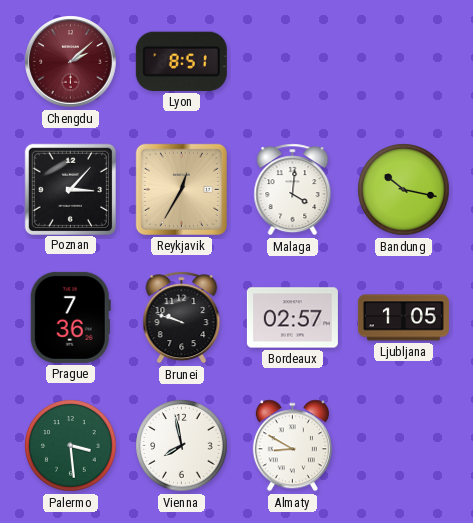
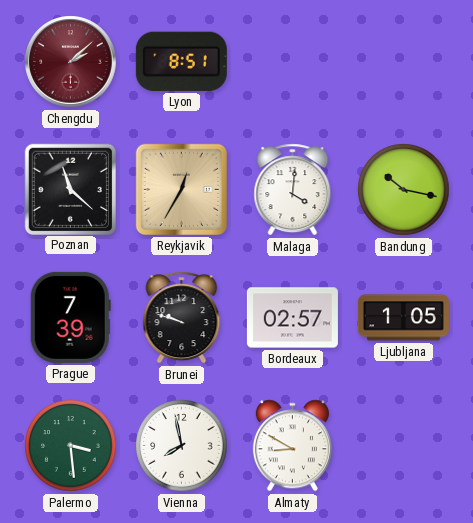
Poznan: 3:07 -> 11:22
Prague: 7:36 -> 7:39
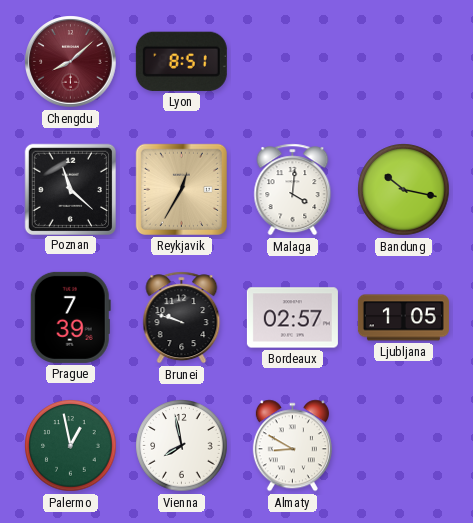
Chengdu: 2:08 -> 8:08
Palermo: 3:29 -> 12:58
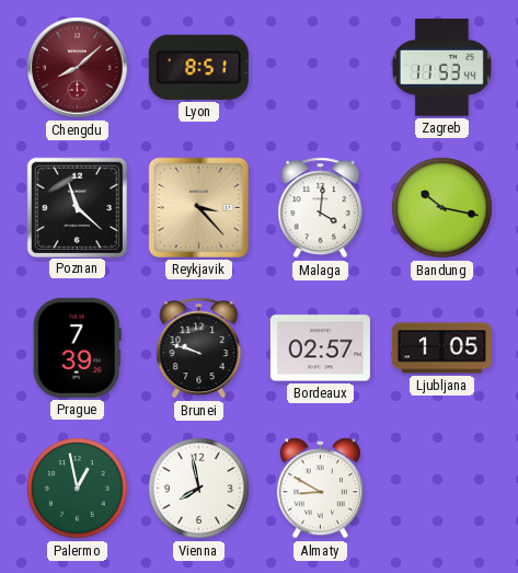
Zagreb: none -> 11:53
Reykjavik: 12:35 -> 3:23
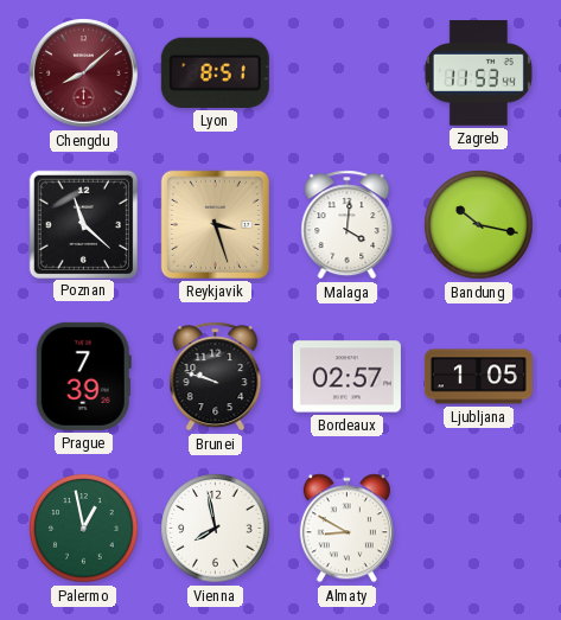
Reykjavik: 3:23 -> 3:27
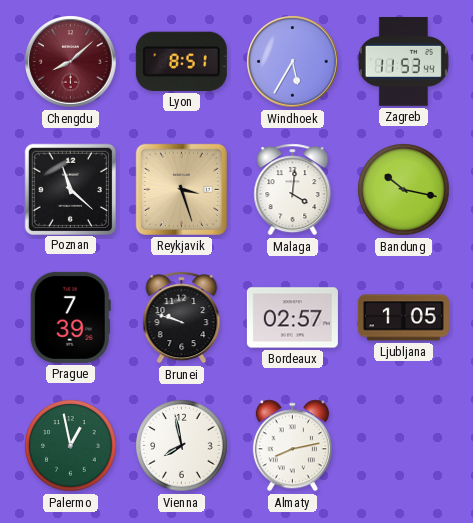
Windhoek: none -> 5:35
Almaty: 8:50 -> 8:13
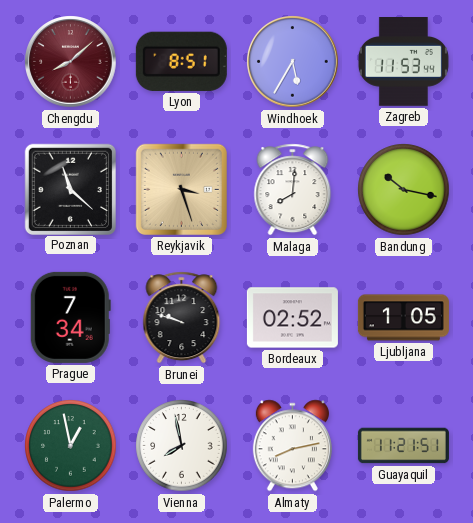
Malaga: 4:01 -> 8:01
Prague: 7:39 -> 7:34
Bordeaux: 02:57 -> 02:52
Guayaquil: none -> 11:21
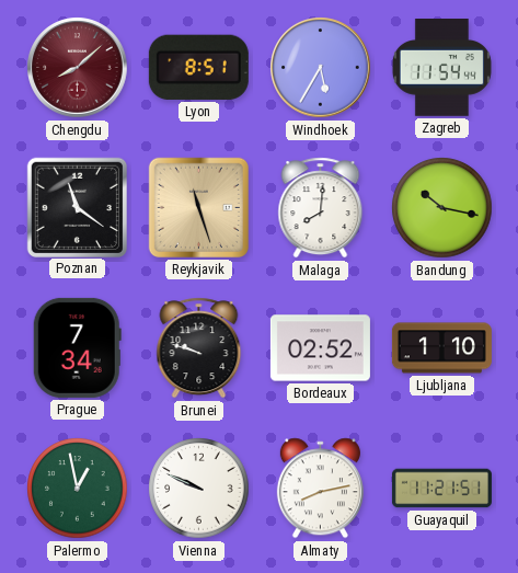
Zagreb: 11:53 -> 11:54
Poznan: 11:22 -> 11:21
Reykjavik: 3:27 -> 11:27
Ljubljana: 1:05 -> 1:10
Vienna: 7:58 -> 9:49
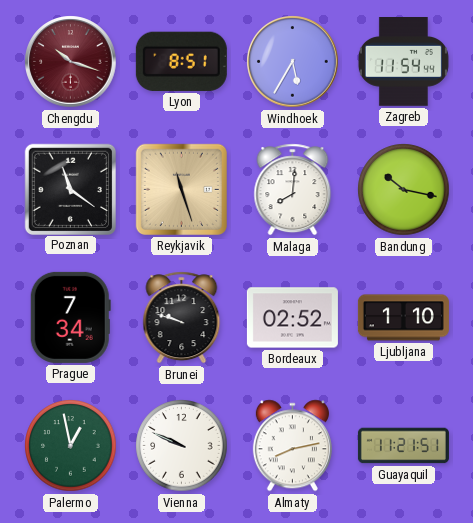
Chengdu: 8:08 -> 10:18
